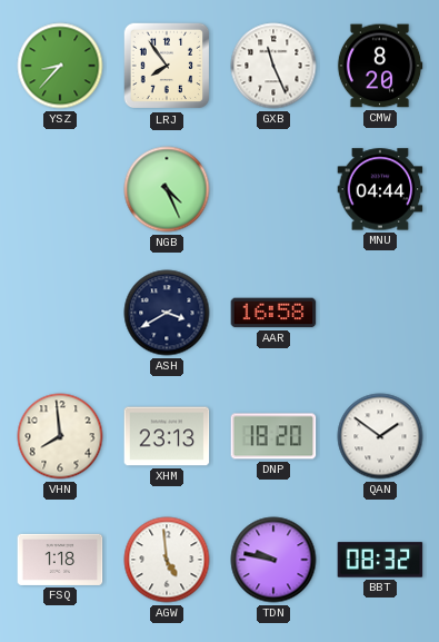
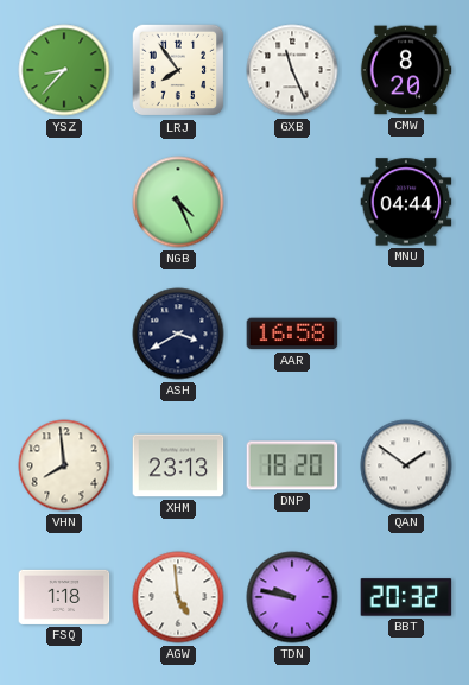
BBT: 08:32 -> 20:32
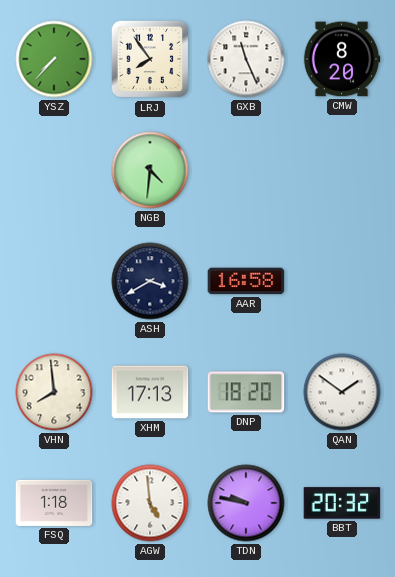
YSZ: 8:37 -> 7:37
NGB: 4:26 -> 4:31
MNU: 04:44 -> none
XHM: 23:13 -> 17:13
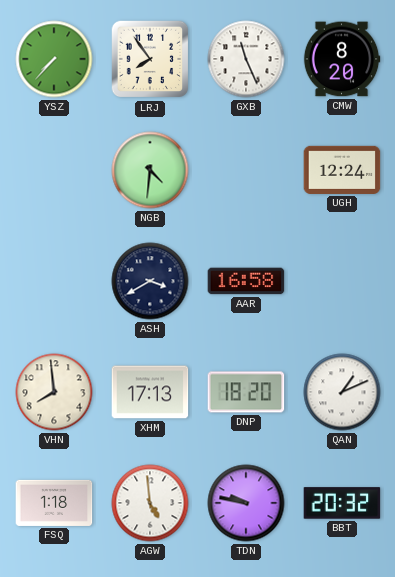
UGH: none -> 12:24
QAN: 1:51 -> 1:11
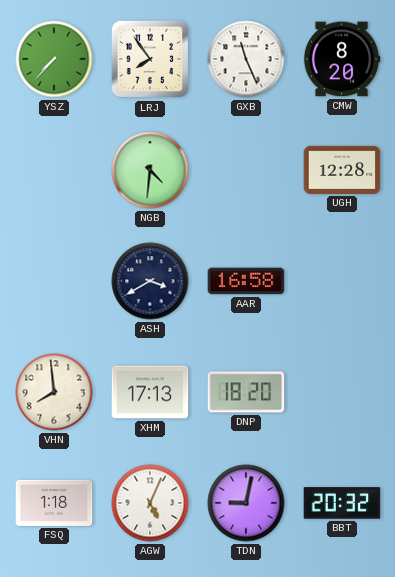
UGH: 12:24 -> 12:28
QAN: 1:11 -> none
AGW: 4:59 -> 5:04
TDN: 9:47 -> 9:02
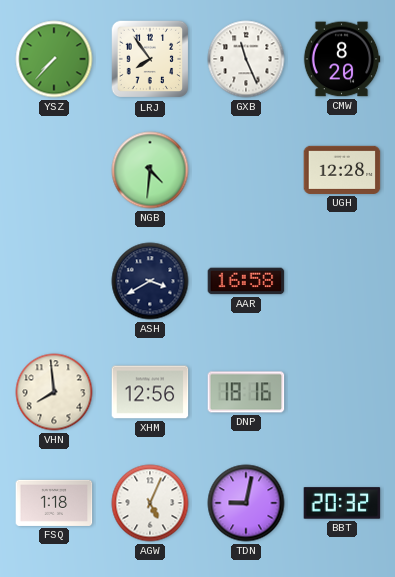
XHM: 17:13 -> 12:56
DNP: 18:20 -> 18:16
